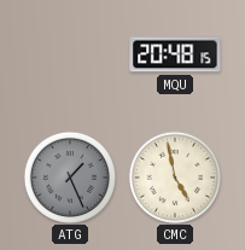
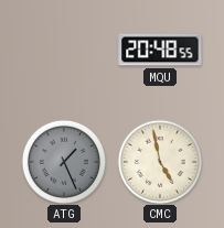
MQU: 20:48:15 -> 20:48:55
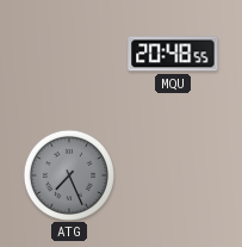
ATG: 1:26 -> 7:26
CMC: 4:58 -> none
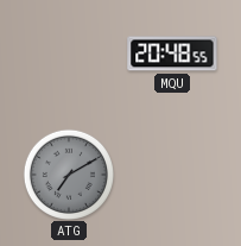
ATG: 7:26 -> 7:10
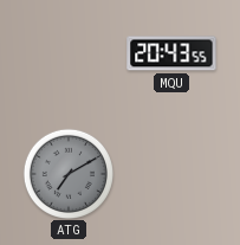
MQU: 20:48 -> 20:43
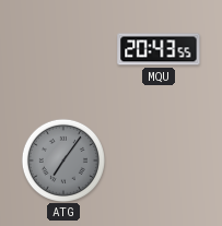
ATG: 7:10 -> 7:06
